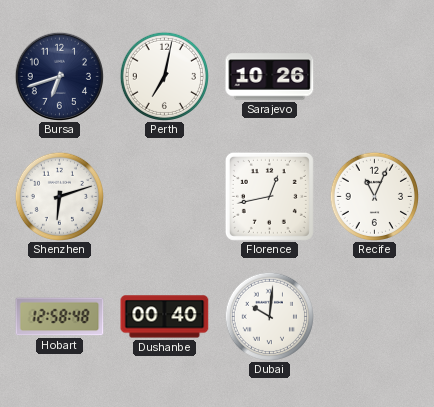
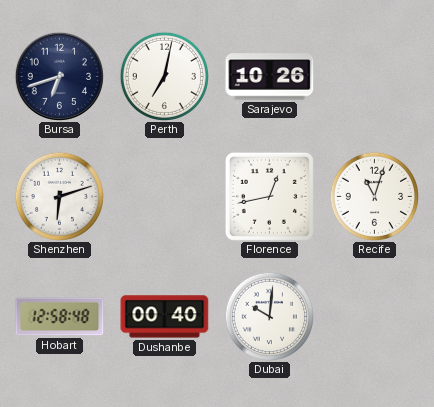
Recife: 11:04 -> 11:03
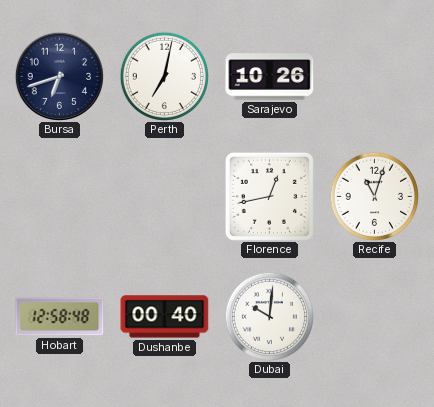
Shenzhen: 6:12 -> none
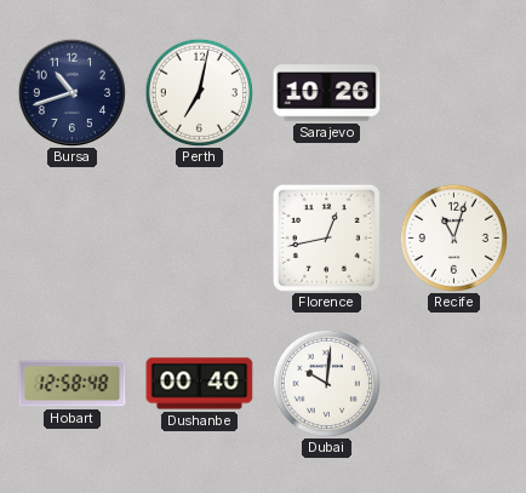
Bursa: 6:42 -> 10:42
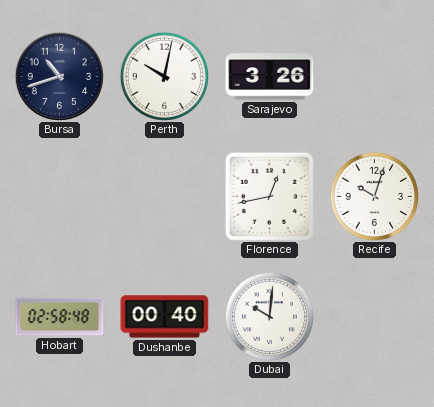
Perth: 7:02 -> 10:02
Sarajevo: 10:26 -> 3:26
Recife: 11:03 -> 10:03
Hobart: 12:58 -> 02:58
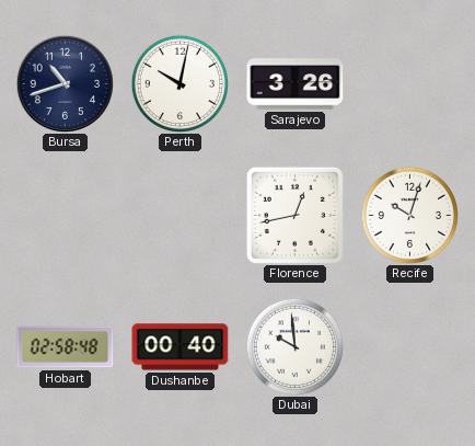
Dubai: 10:01 -> 9:59
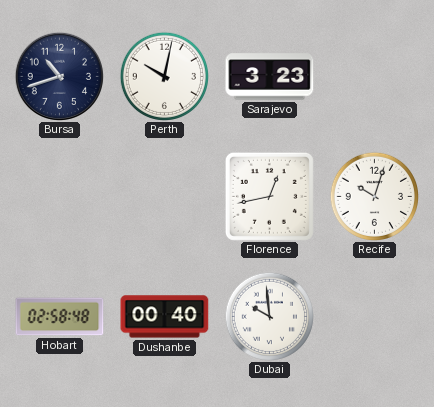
Sarajevo: 3:26 -> 3:23
